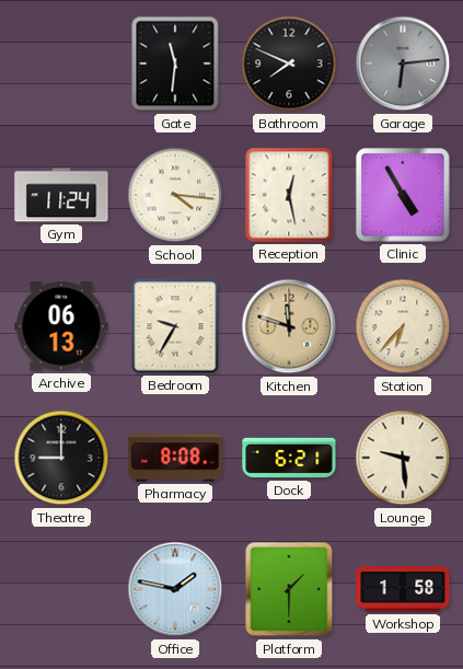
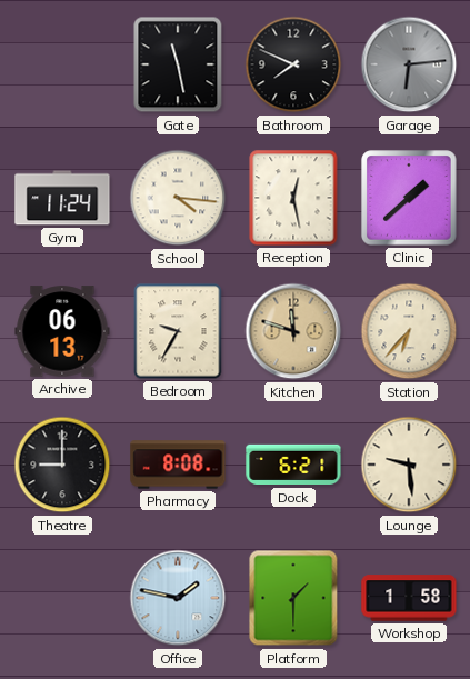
Gate: 11:31 -> 11:28
Clinic: 4:55 -> 1:38
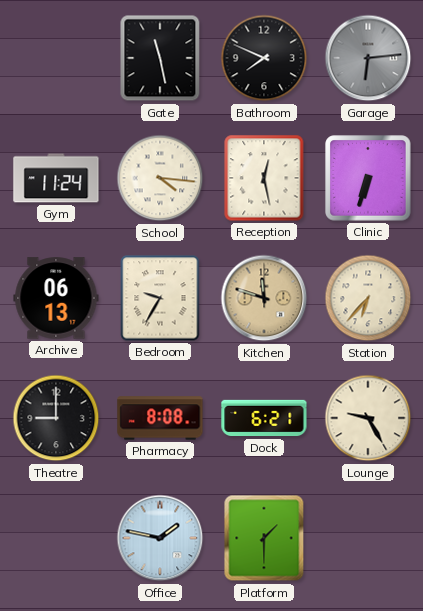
Clinic: 1:38 -> 6:33
Lounge: 9:29 -> 9:25
Workshop: 1:58 -> none
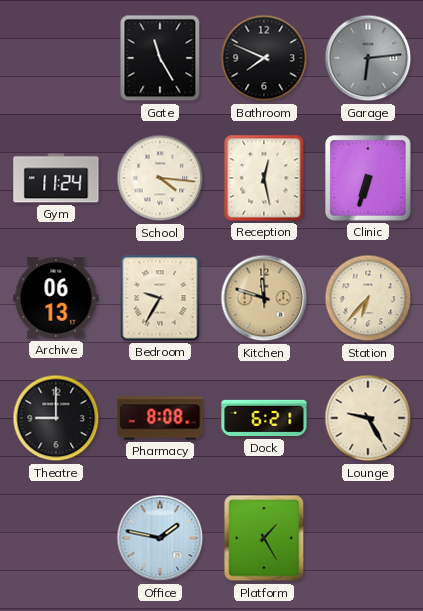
Gate: 11:28 -> 11:25
Platform: 1:30 -> 1:25
